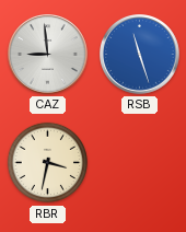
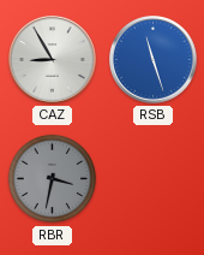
CAZ: 8:59 -> 8:55
RBR dial: cream -> grey
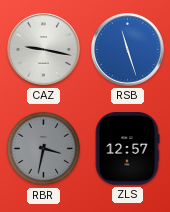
CAZ: 8:55 -> 9:17
ZLS: none -> 12:57
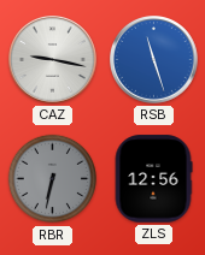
RBR: 3:32 -> 6:32
ZLS: 12:57 -> 12:56
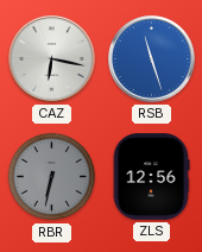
CAZ: 9:17 -> 6:17
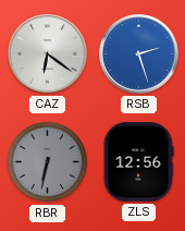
CAZ: 6:17 -> 6:21
RSB: 11:27 -> 2:27
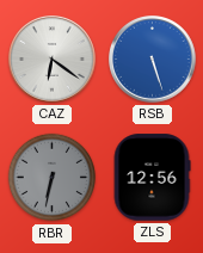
RSB: 2:27 -> 5:27
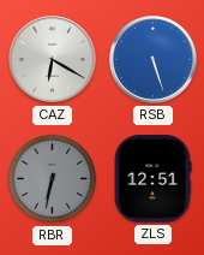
CAZ: 6:21 -> 6:20
ZLS: 12:56 -> 12:51
